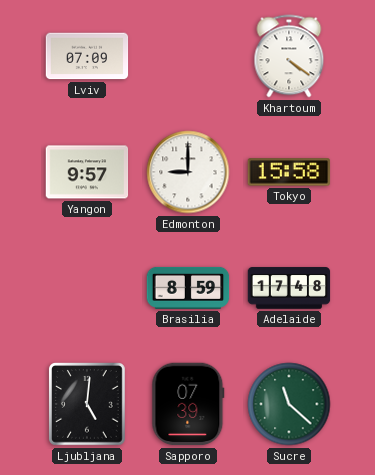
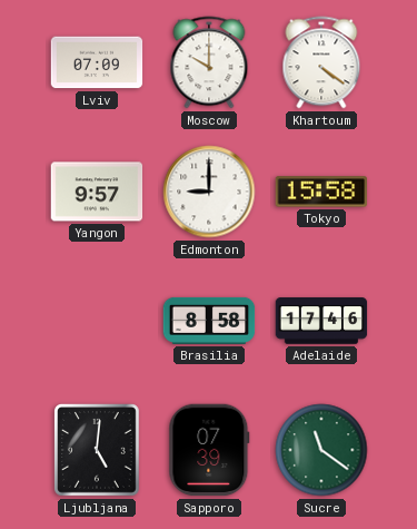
Moscow: none -> 10:00
Brasilia: 8:59 -> 8:58
Adelaide: 17:48 -> 17:46
Sucre: 11:22 -> 11:21
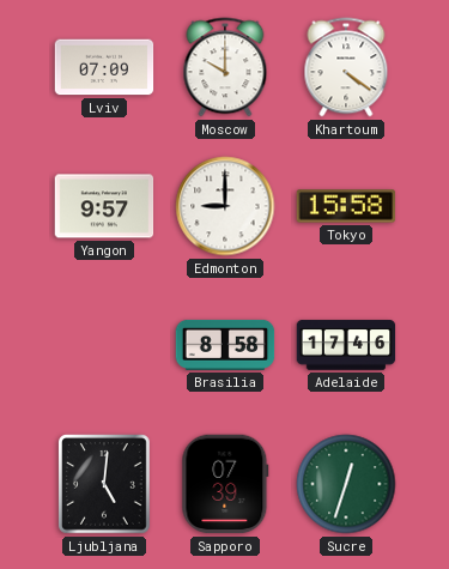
Sucre: 11:21 -> 12:33
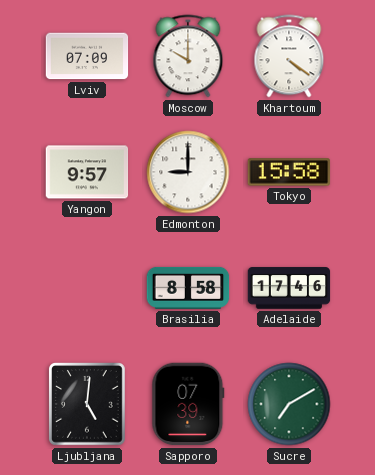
Sucre: 12:33 -> 7:10
